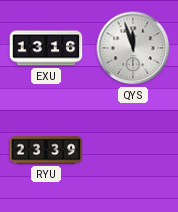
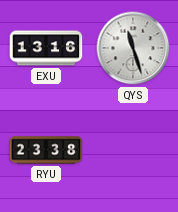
QYS: 11:57 -> 11:27
RYU: 23:39 -> 23:38
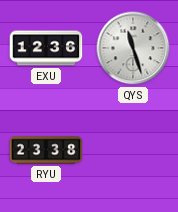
EXU: 13:16 -> 12:36
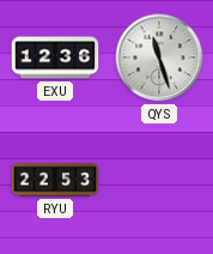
RYU: 23:38 -> 22:53
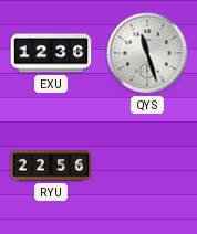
RYU: 22:53 -> 22:56
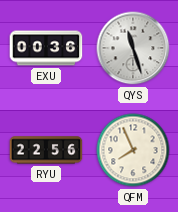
EXU: 12:36 -> 00:36
QFM: none -> 7:56
